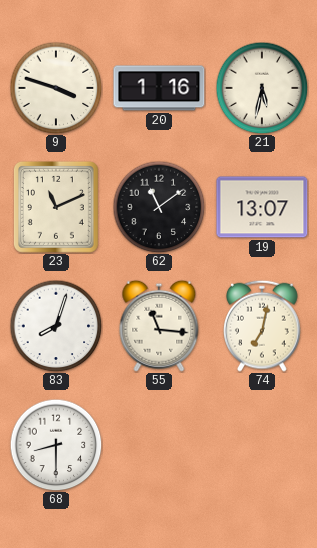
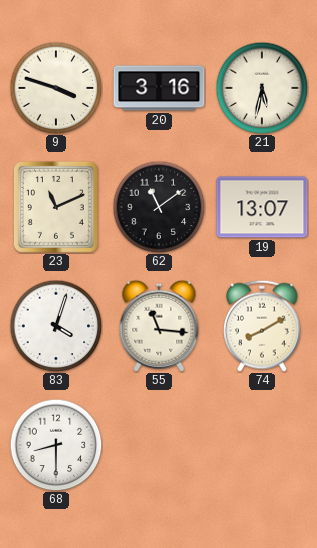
20: 1:16 -> 3:16
83: 8:03 -> 4:03
74: 7:02 -> 8:10
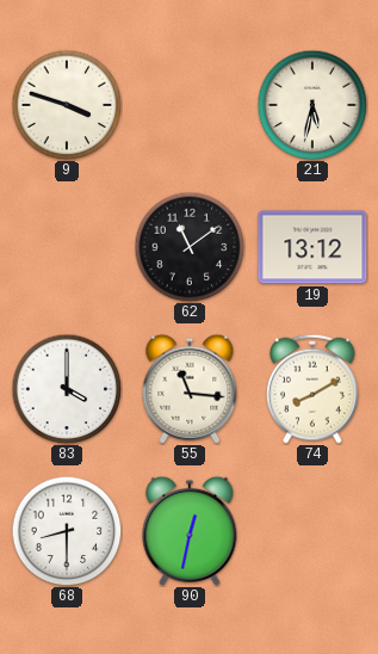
20: 3:16 -> none
23: 11:11 -> none
19: 13:07 -> 13:12
83: 4:03 -> 4:00
90: none -> 12:32
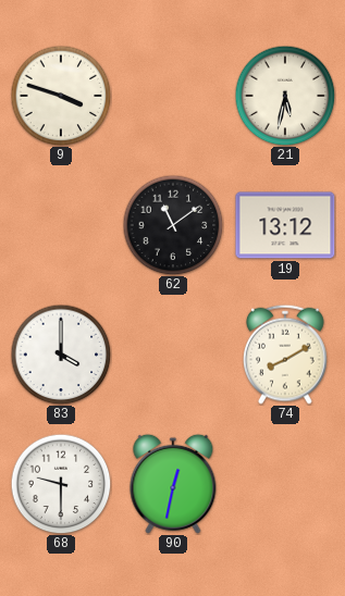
55: 11:16 -> none
68: 8:30 -> 9:30
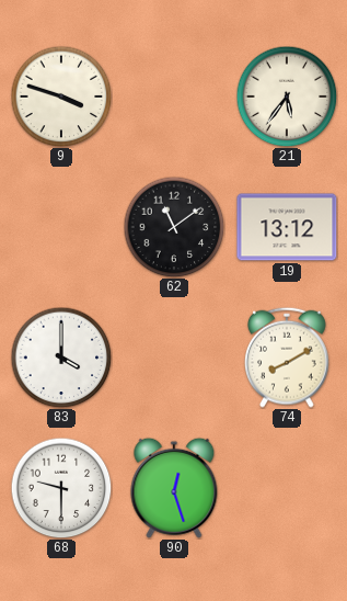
21: 5:32 -> 5:36
90: 12:32 -> 12:27
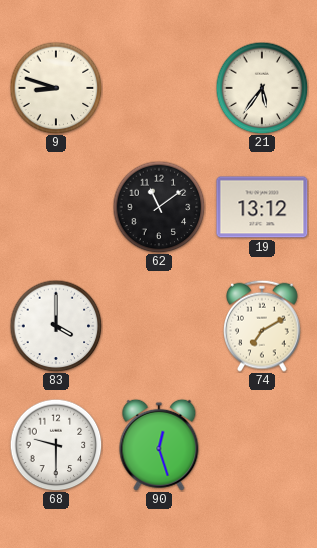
9: 3:48 -> 8:48
74: 8:10 -> 7:10
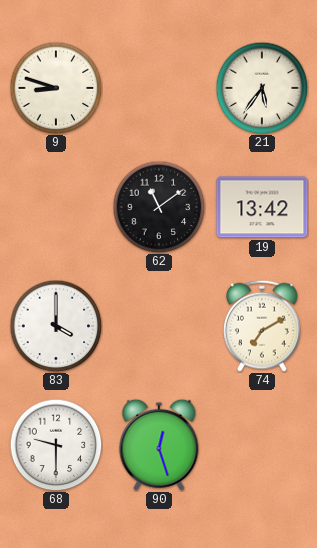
19: 13:12 -> 13:42
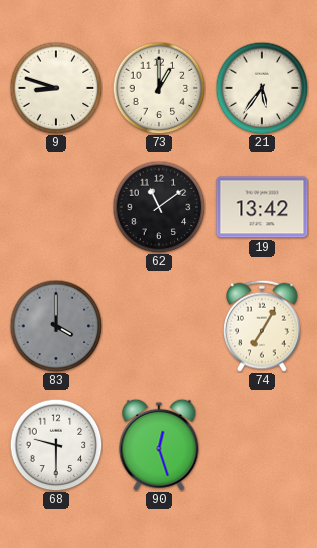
73: none -> 1:00
83 dial: white -> grey
74: 7:10 -> 7:05
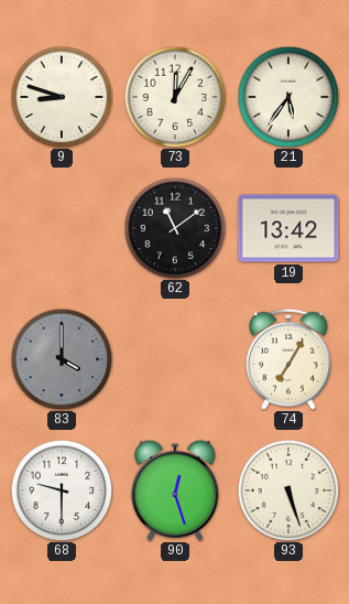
73: 1:00 -> 12:05
93: none -> 5:27
